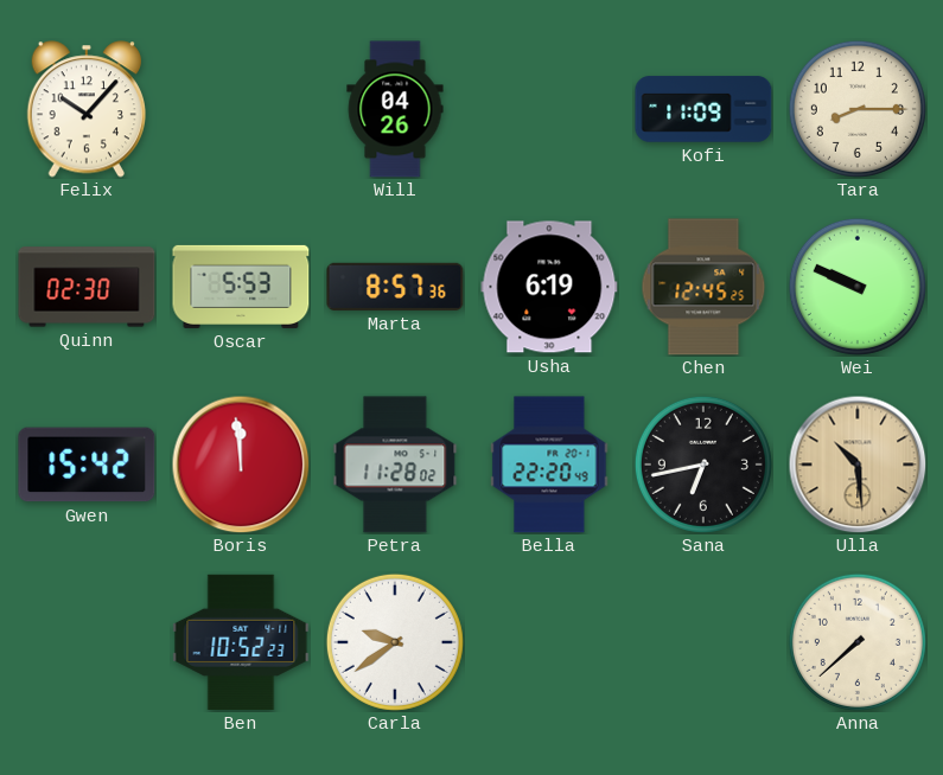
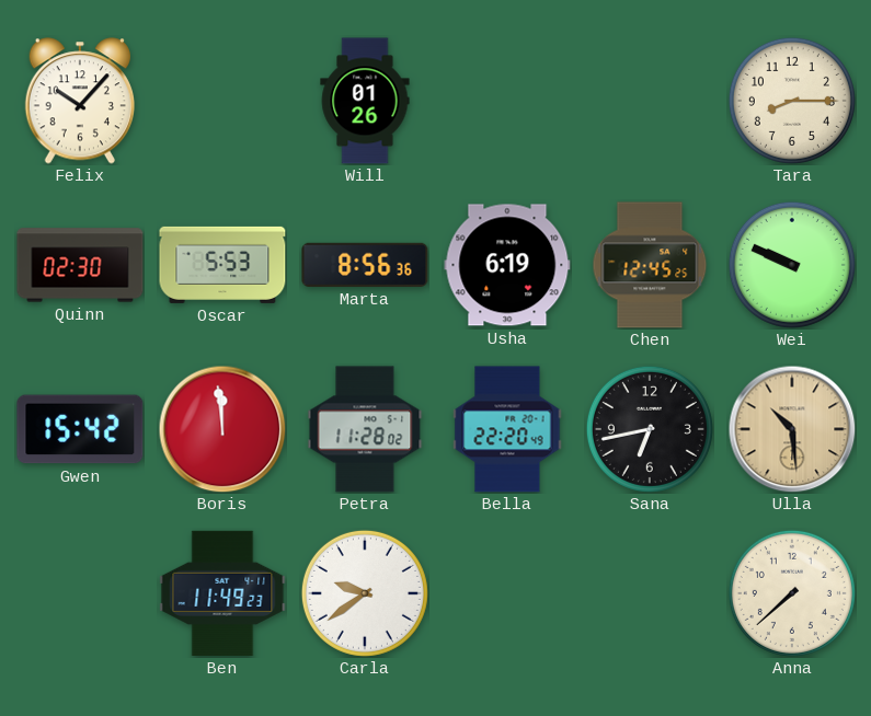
Will: 04:26 -> 01:26
Kofi: 11:09 -> none
Marta: 8:57 -> 8:56
Ben: 10:52 -> 11:49
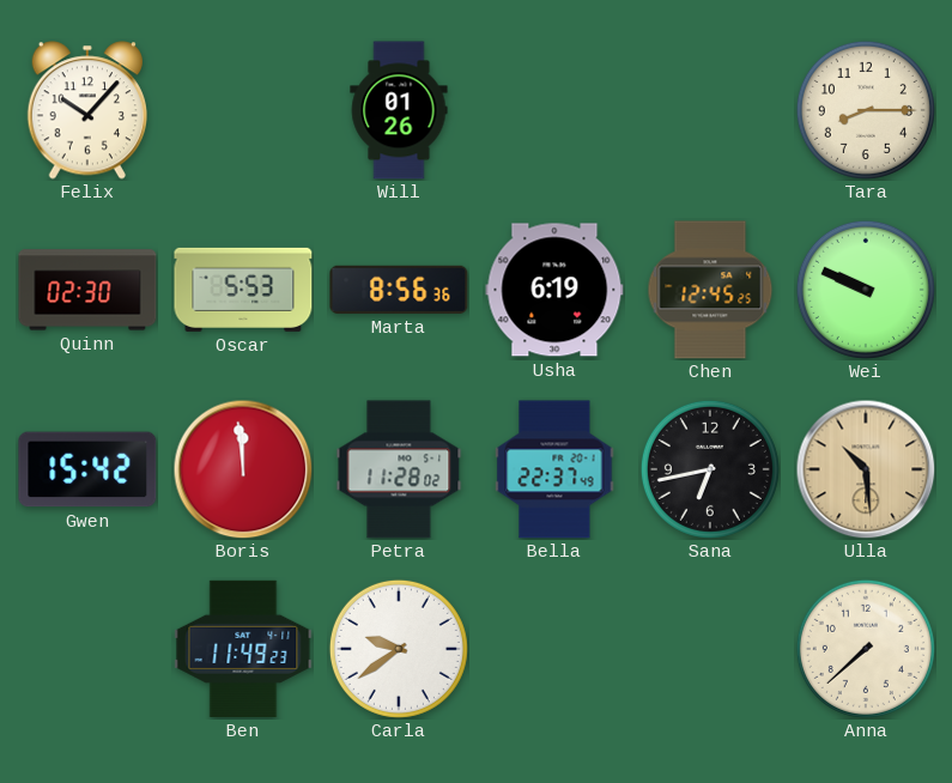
Bella: 22:20 -> 22:37
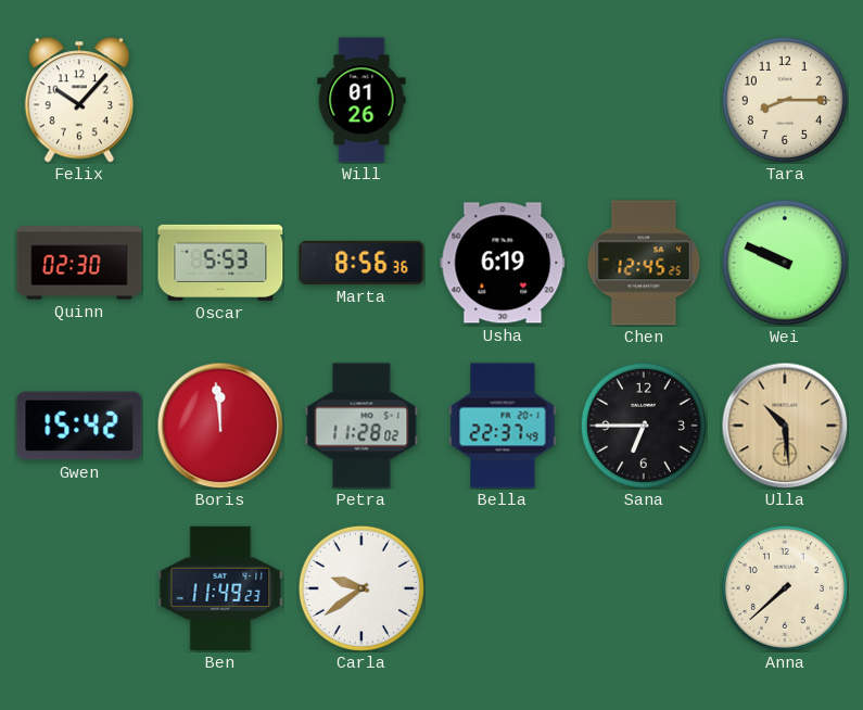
Sana: 6:43 -> 6:45
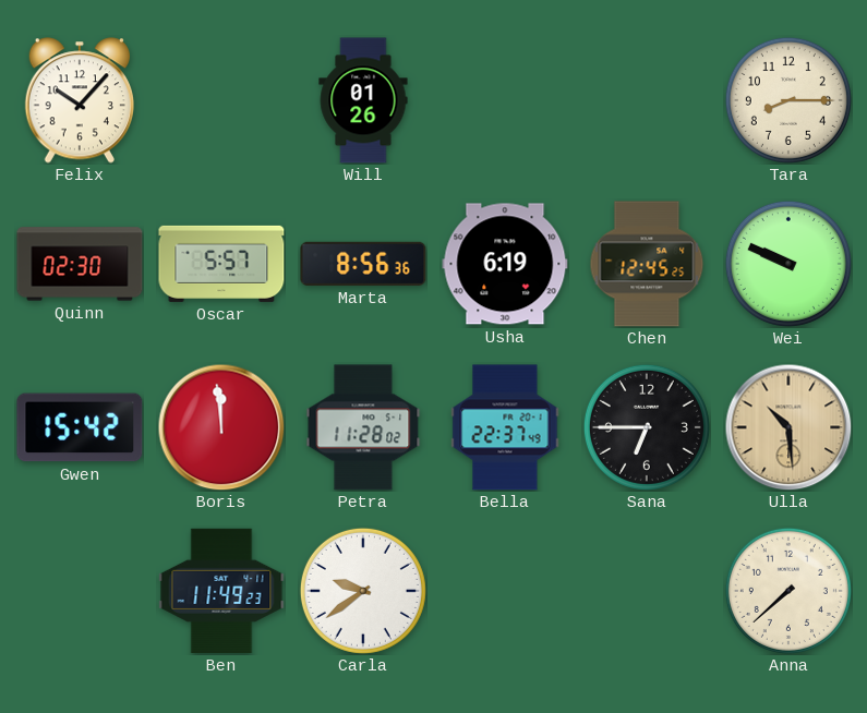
Oscar: 5:53 -> 5:57
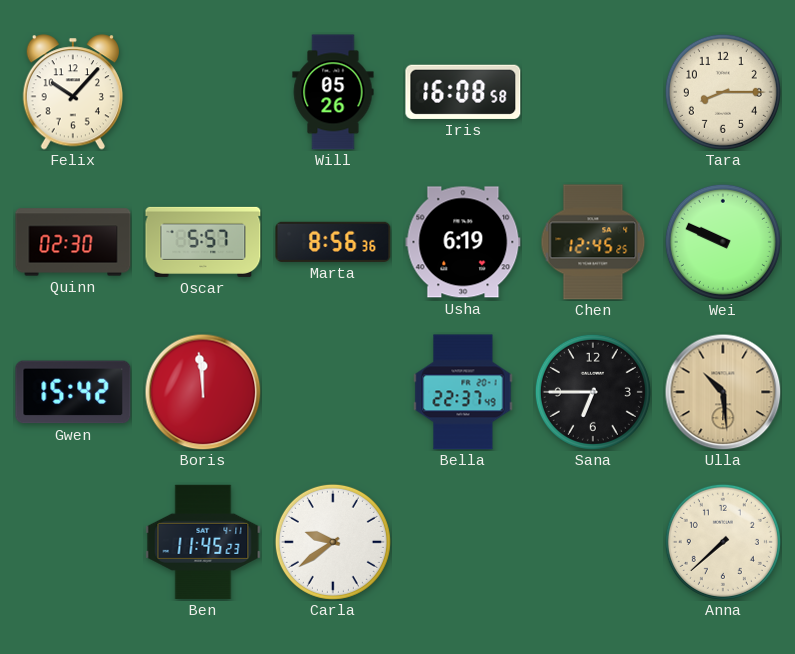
Will: 01:26 -> 05:26
Iris: none -> 16:08
Petra: 11:28 -> none
Ben: 11:49 -> 11:45
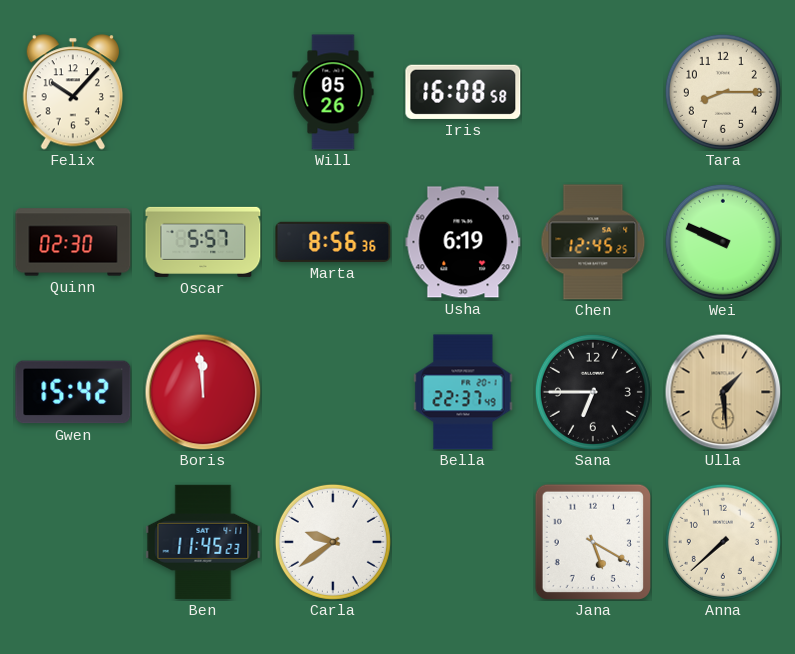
Ulla: 10:29 -> 1:29
Jana: none -> 5:20
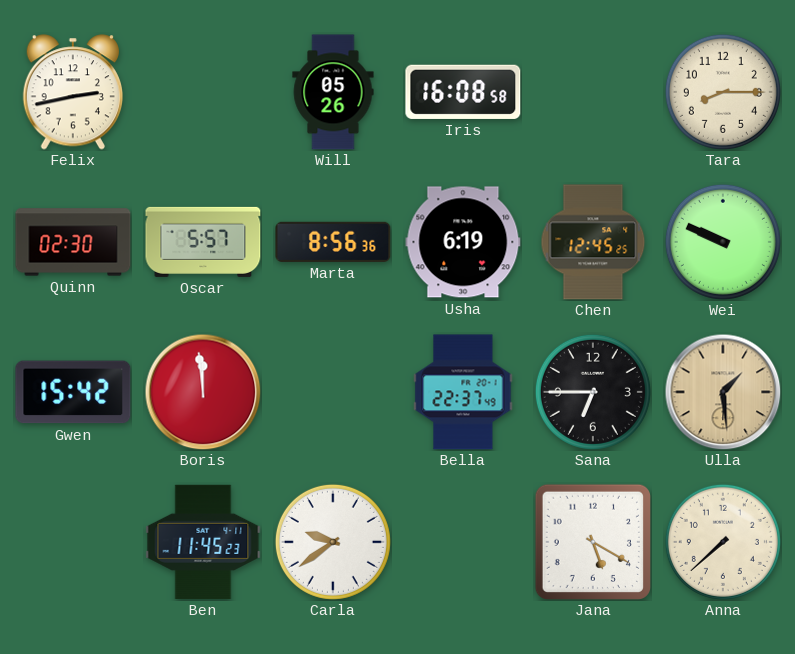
Felix: 10:07 -> 2:43
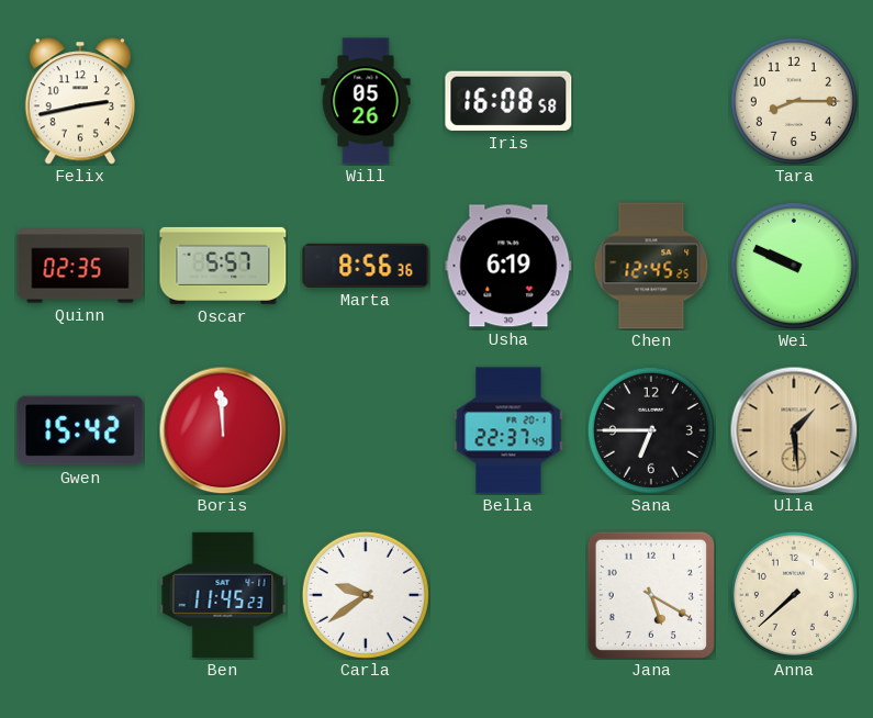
Quinn: 02:30 -> 02:35
